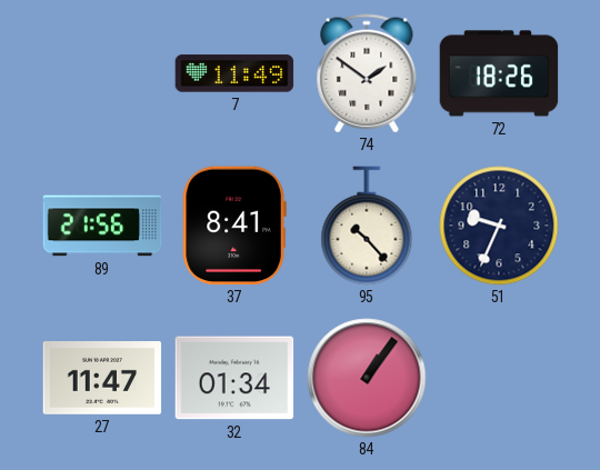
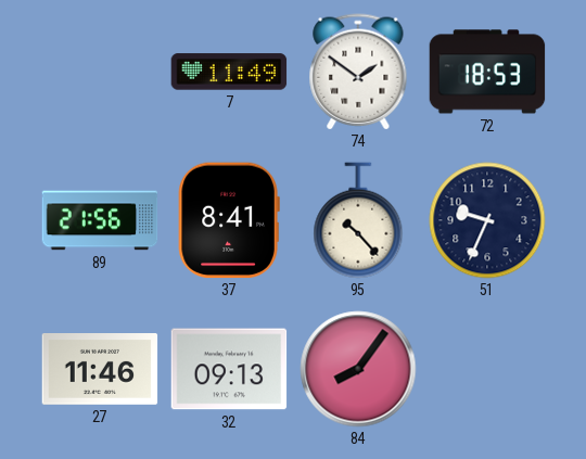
72: 18:26 -> 18:53
27: 11:47 -> 11:46
32: 01:34 -> 09:13
84: 1:06 -> 8:06
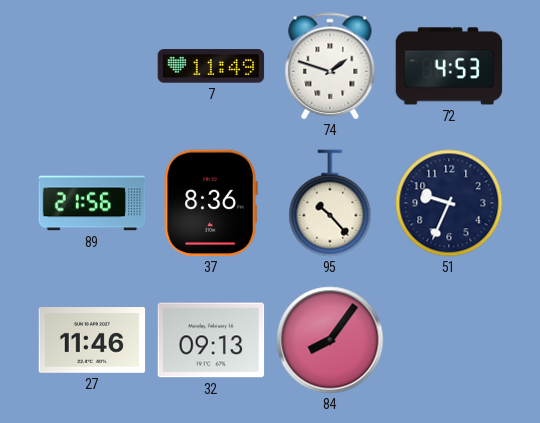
74: 1:51 -> 1:48
72: 18:53 -> 4:53
37: 8:41 -> 8:36
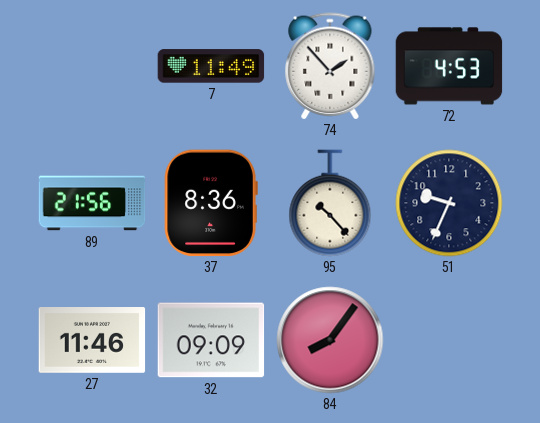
74: 1:48 -> 1:53
32: 09:13 -> 09:09
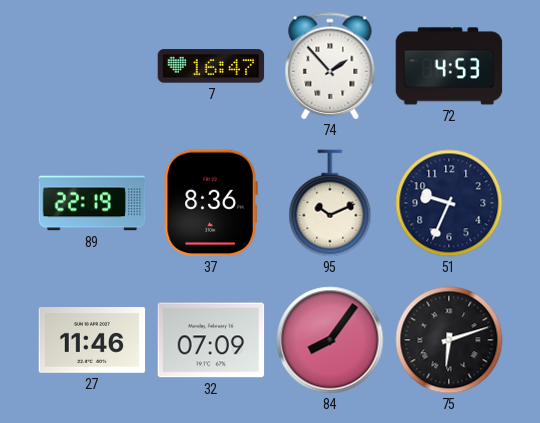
7: 11:49 -> 16:47
89: 21:56 -> 22:19
95: 10:23 -> 10:11
32: 09:09 -> 07:09
75: none -> 6:12
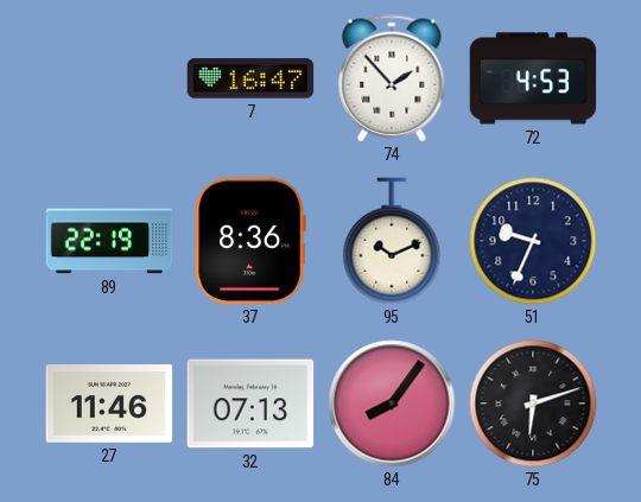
32: 07:09 -> 07:13
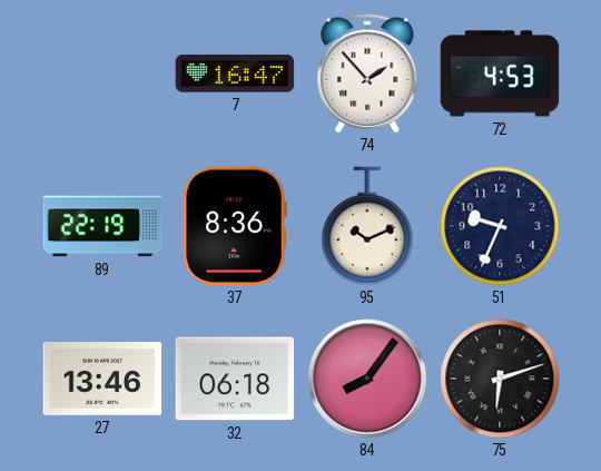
27: 11:46 -> 13:46
32: 07:13 -> 06:18
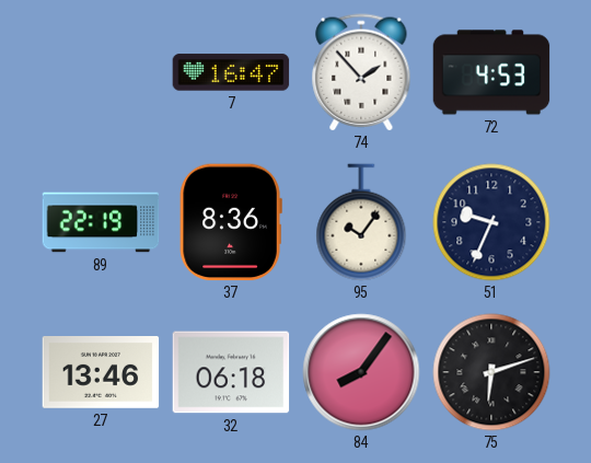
95: 10:11 -> 10:06
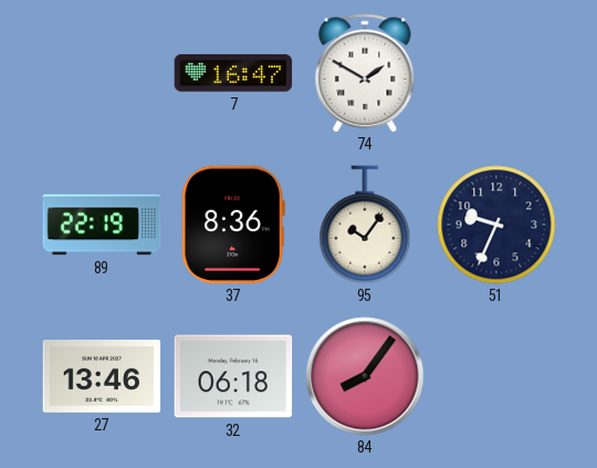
74: 1:53 -> 1:50
72: 4:53 -> none
75: 6:12 -> none
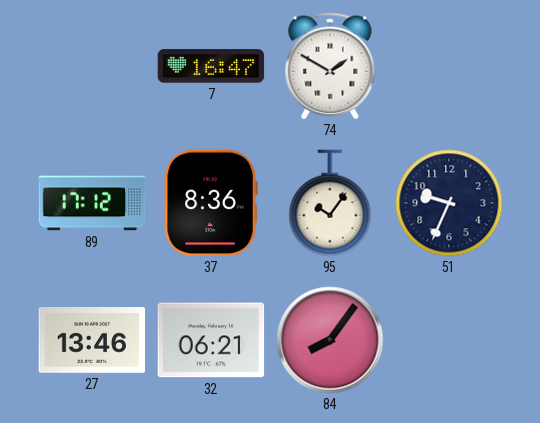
89: 22:19 -> 17:12
32: 06:18 -> 06:21
